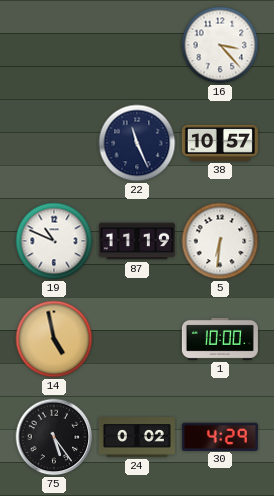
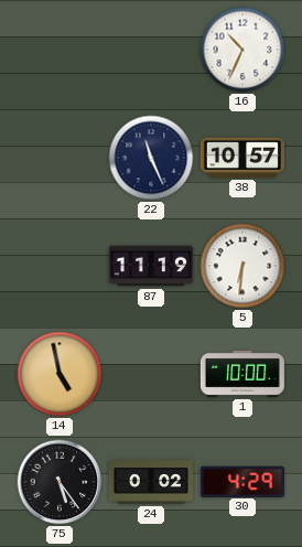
16: 3:23 -> 10:34
19: 10:49 -> none
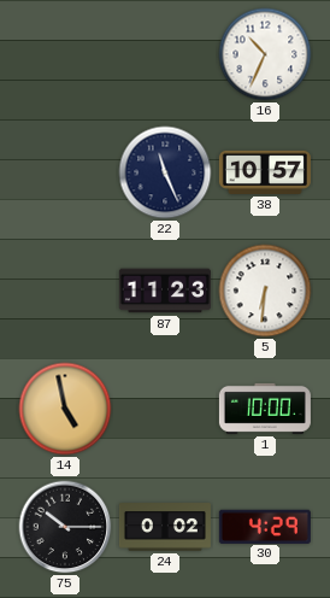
87: 11:19 -> 11:23
75: 5:24 -> 10:15
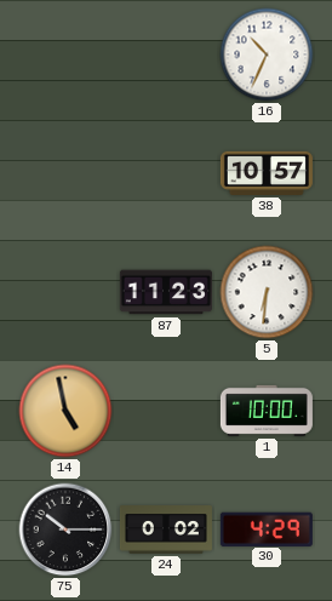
22: 11:26 -> none
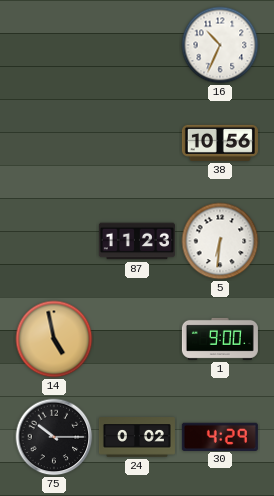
38: 10:57 -> 10:56
1: 10:00 -> 9:00
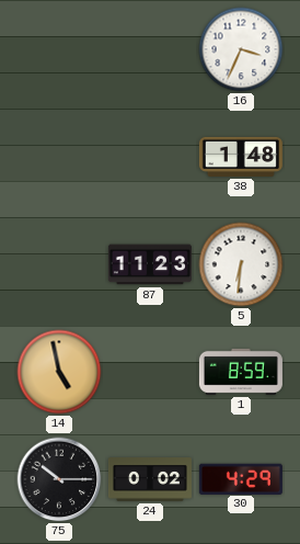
16: 10:34 -> 3:34
38: 10:56 -> 1:48
1: 9:00 -> 8:59
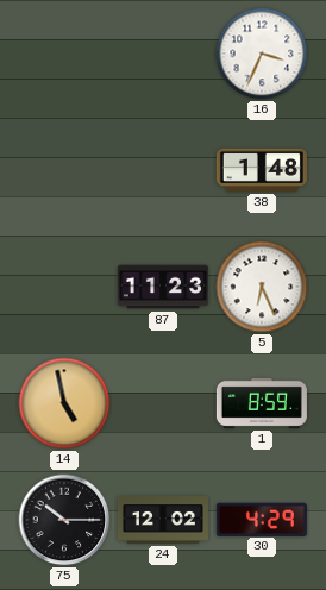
5: 6:31 -> 6:26
24: 0:02 -> 12:02
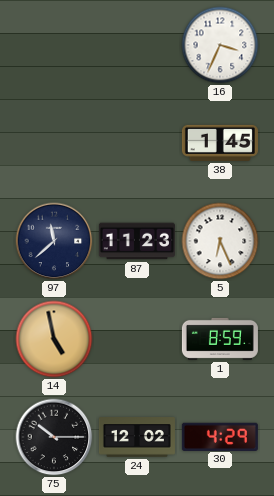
38: 1:48 -> 1:45
97: none -> 11:38
